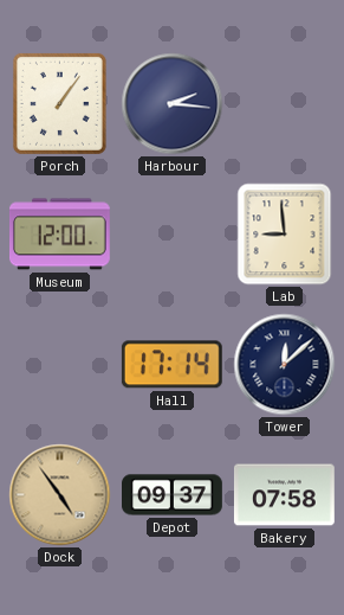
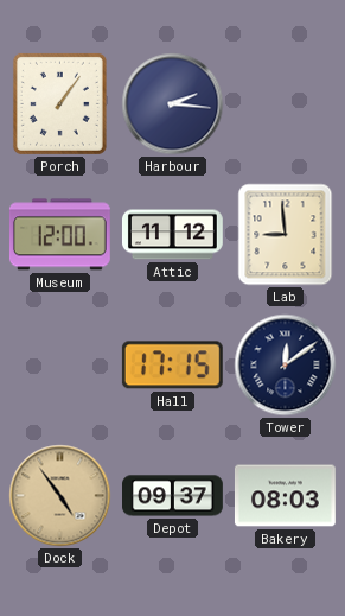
Attic: none -> 11:12
Hall: 17:14 -> 17:15
Tower: 12:08 -> 12:09
Bakery: 07:58 -> 08:03
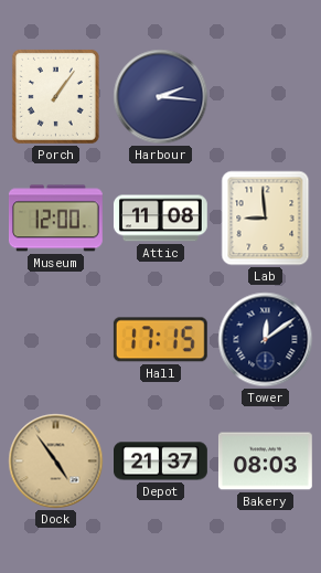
Attic: 11:12 -> 11:08
Depot: 09:37 -> 21:37
